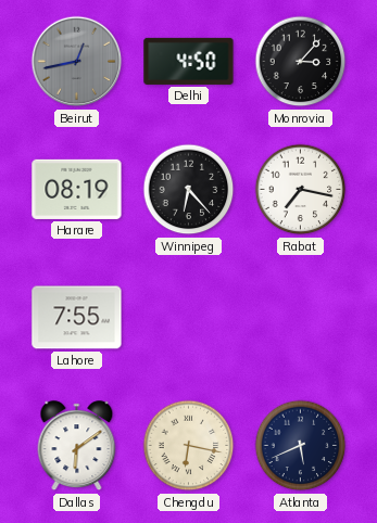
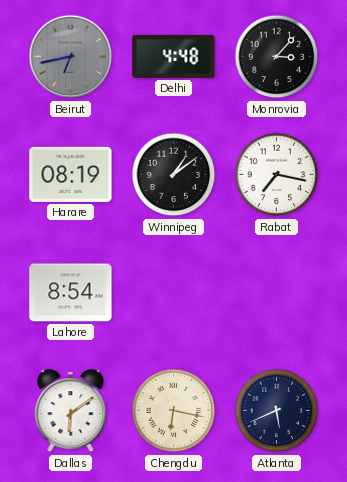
Beirut: 12:43 -> 6:43
Delhi: 4:50 -> 4:48
Winnipeg: 6:23 -> 1:09
Lahore: 7:55 -> 8:54
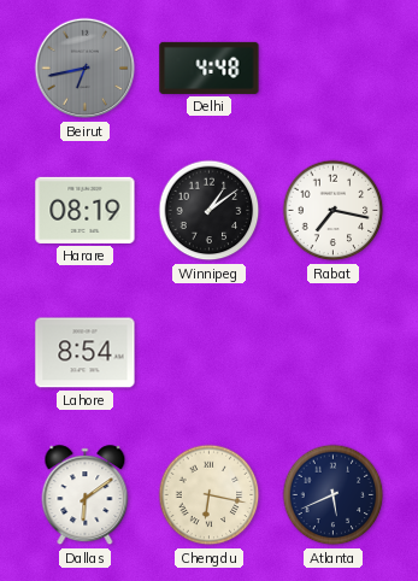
Monrovia: 3:07 -> none
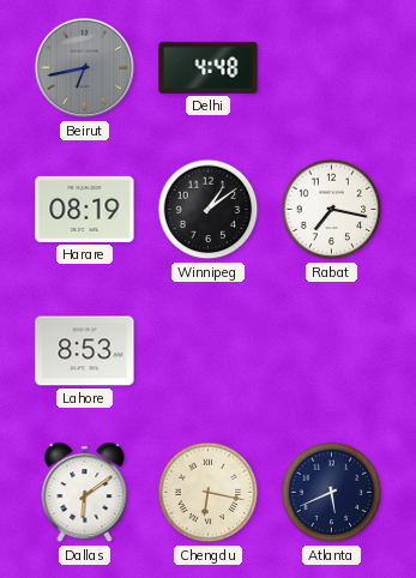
Lahore: 8:54 -> 8:53
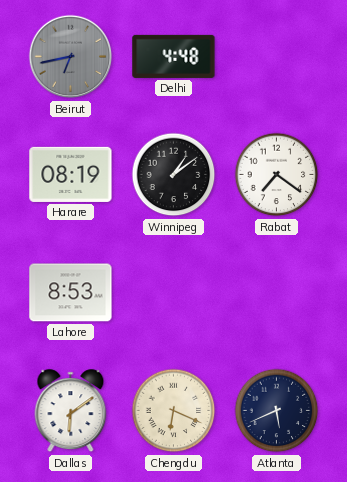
Rabat: 7:17 -> 7:21
Chengdu: 6:17 -> 6:19
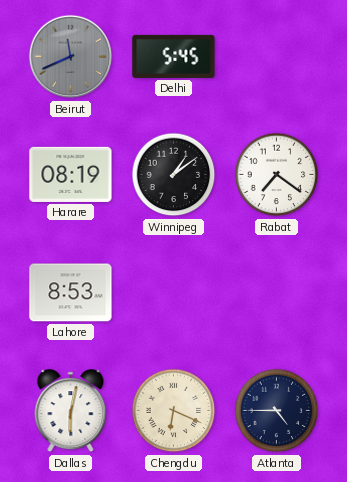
Beirut: 6:43 -> 11:41
Delhi: 4:48 -> 5:45
Dallas: 6:09 -> 6:02
Atlanta: 5:41 -> 4:45
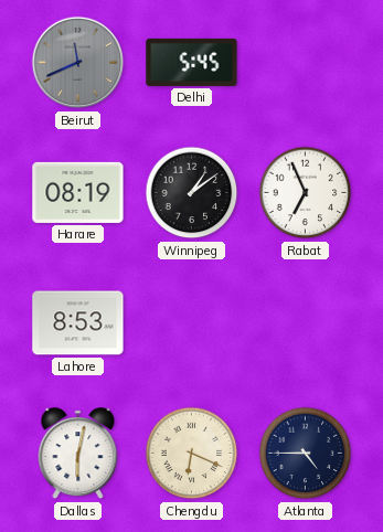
Rabat: 7:21 -> 6:56
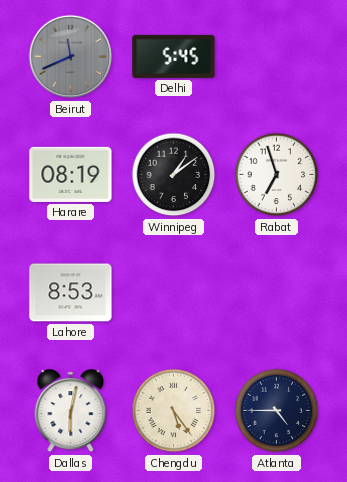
Rabat: 6:56 -> 6:57
Chengdu: 6:19 -> 5:24
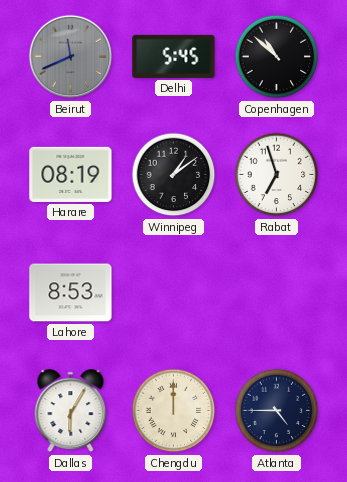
Copenhagen: none -> 10:52
Dallas: 6:02 -> 6:05
Chengdu: 5:24 -> 12:00
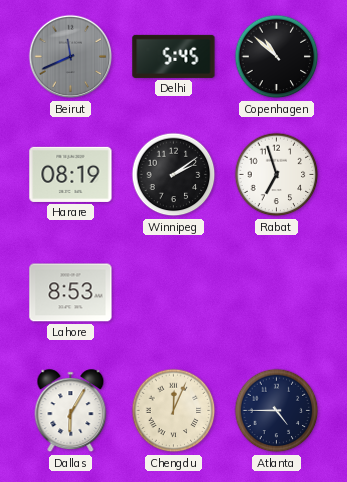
Winnipeg: 1:09 -> 2:09
Chengdu: 12:00 -> 12:04
